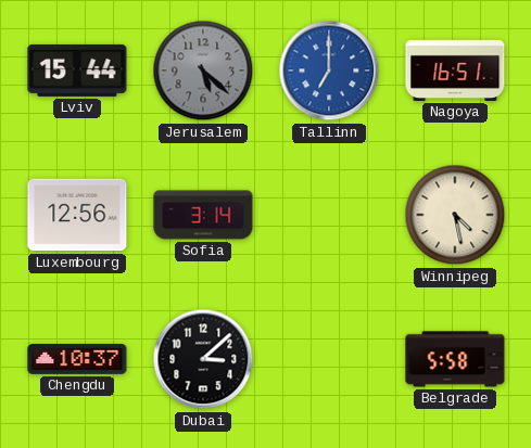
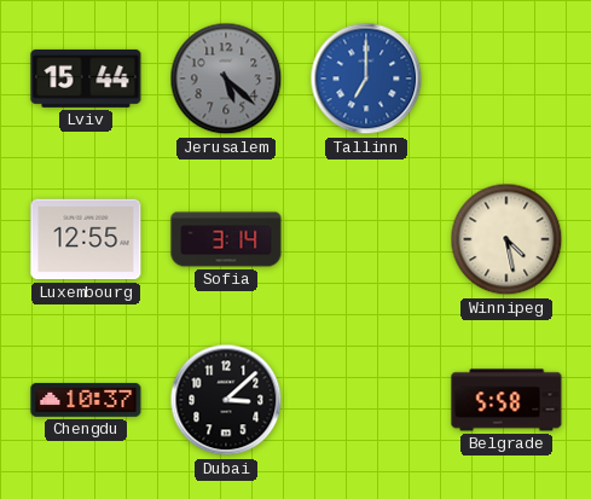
Nagoya: 16:51 -> none
Luxembourg: 12:56 -> 12:55
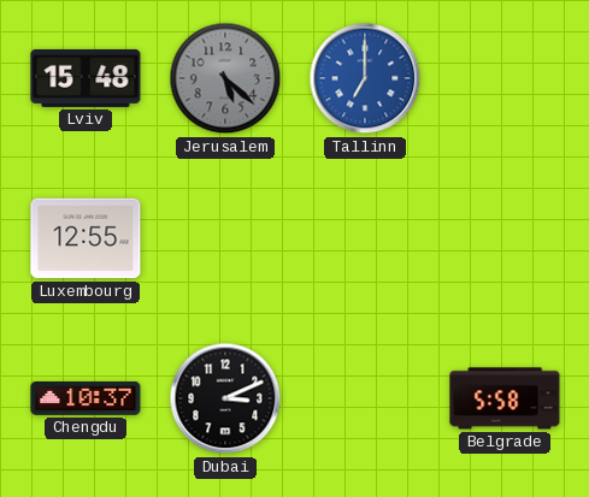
Lviv: 15:44 -> 15:48
Sofia: 3:14 -> none
Winnipeg: 4:28 -> none
Dubai: 3:08 -> 3:11
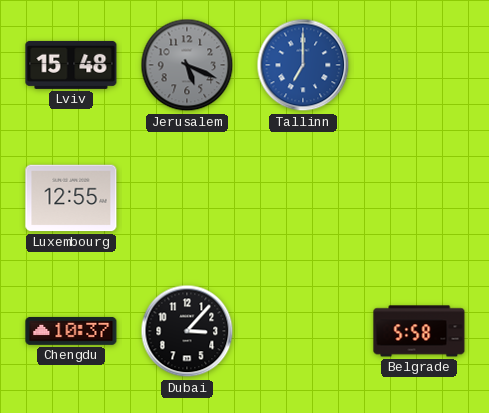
Jerusalem: 5:22 -> 5:19
Dubai: 3:11 -> 3:07
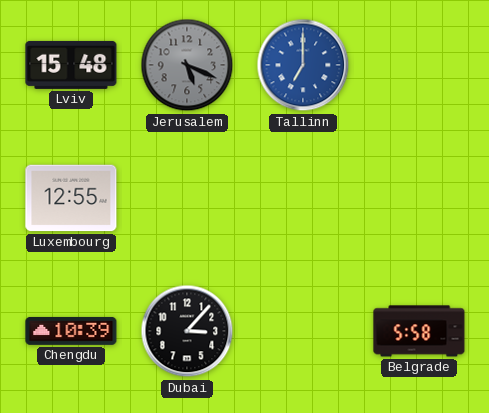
Chengdu: 10:37 -> 10:39
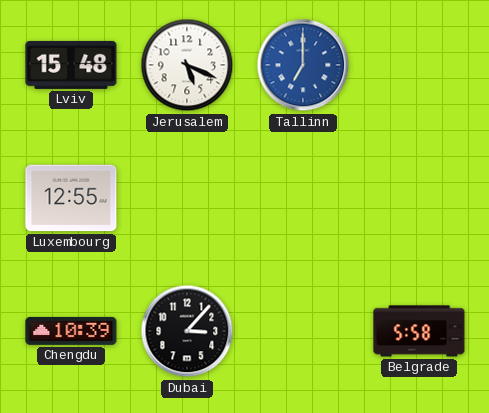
Jerusalem dial: grey -> white
